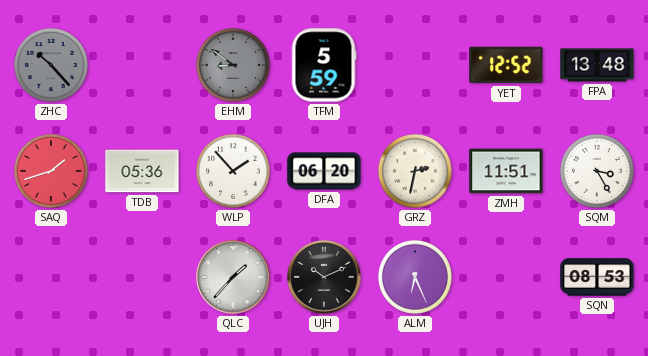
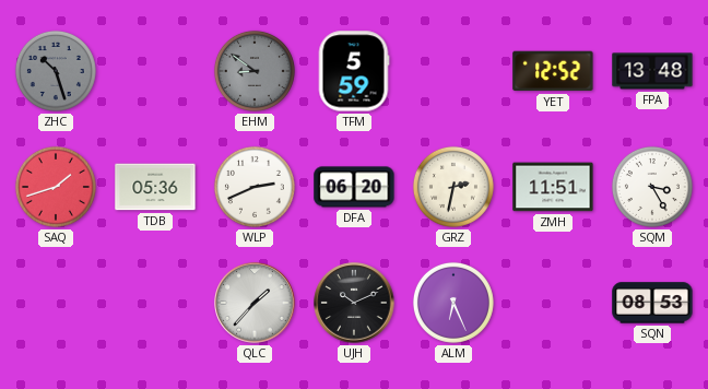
ZHC: 10:23 -> 10:27
WLP: 1:53 -> 2:41
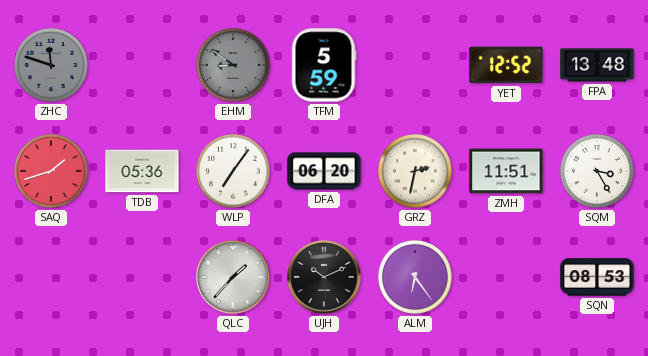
ZHC: 10:27 -> 11:48
WLP: 2:41 -> 7:06
ALM: 6:26 -> 6:24
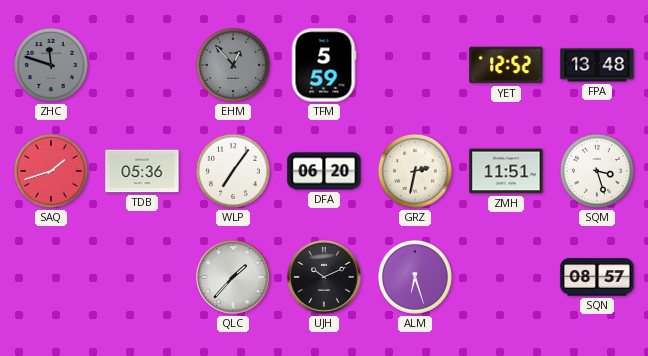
EHM: 8:51 -> 12:53
SQM: 3:25 -> 3:27
ALM: 6:24 -> 6:27
SQN: 08:53 -> 08:57
